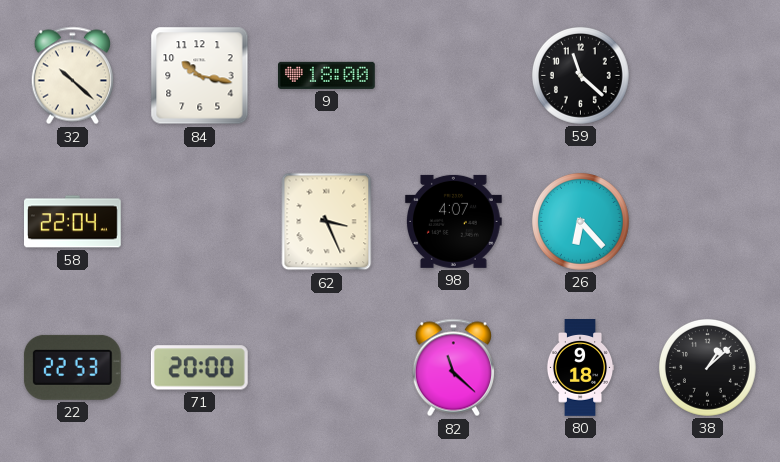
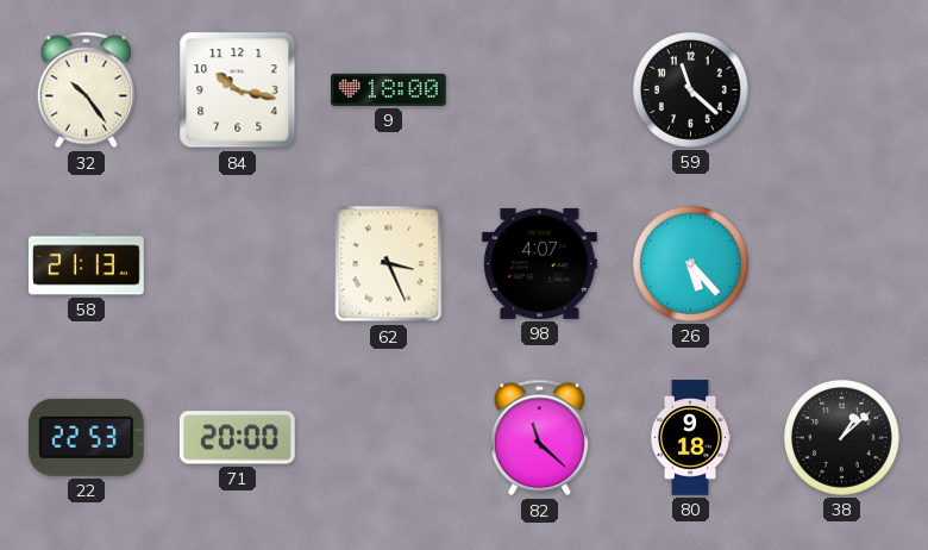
32: 10:22 -> 10:24
58: 22:04 -> 21:13
26: 6:23 -> 5:23
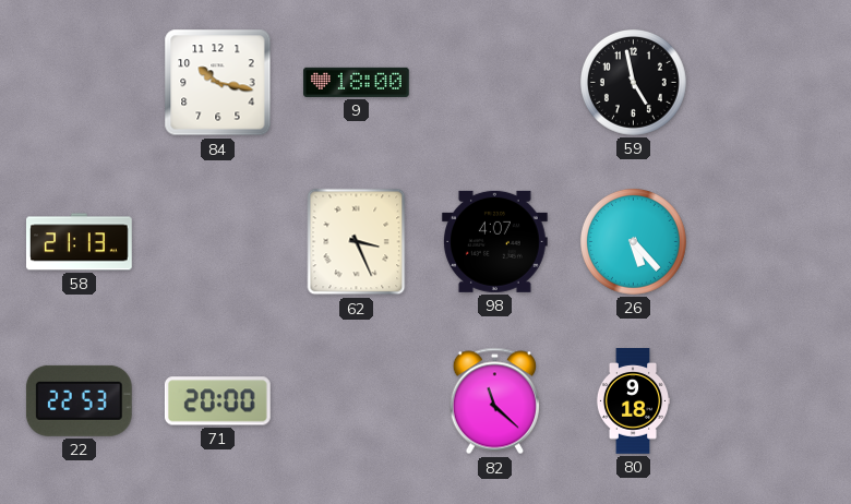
32: 10:24 -> none
59: 11:22 -> 4:58
38: 1:08 -> none
